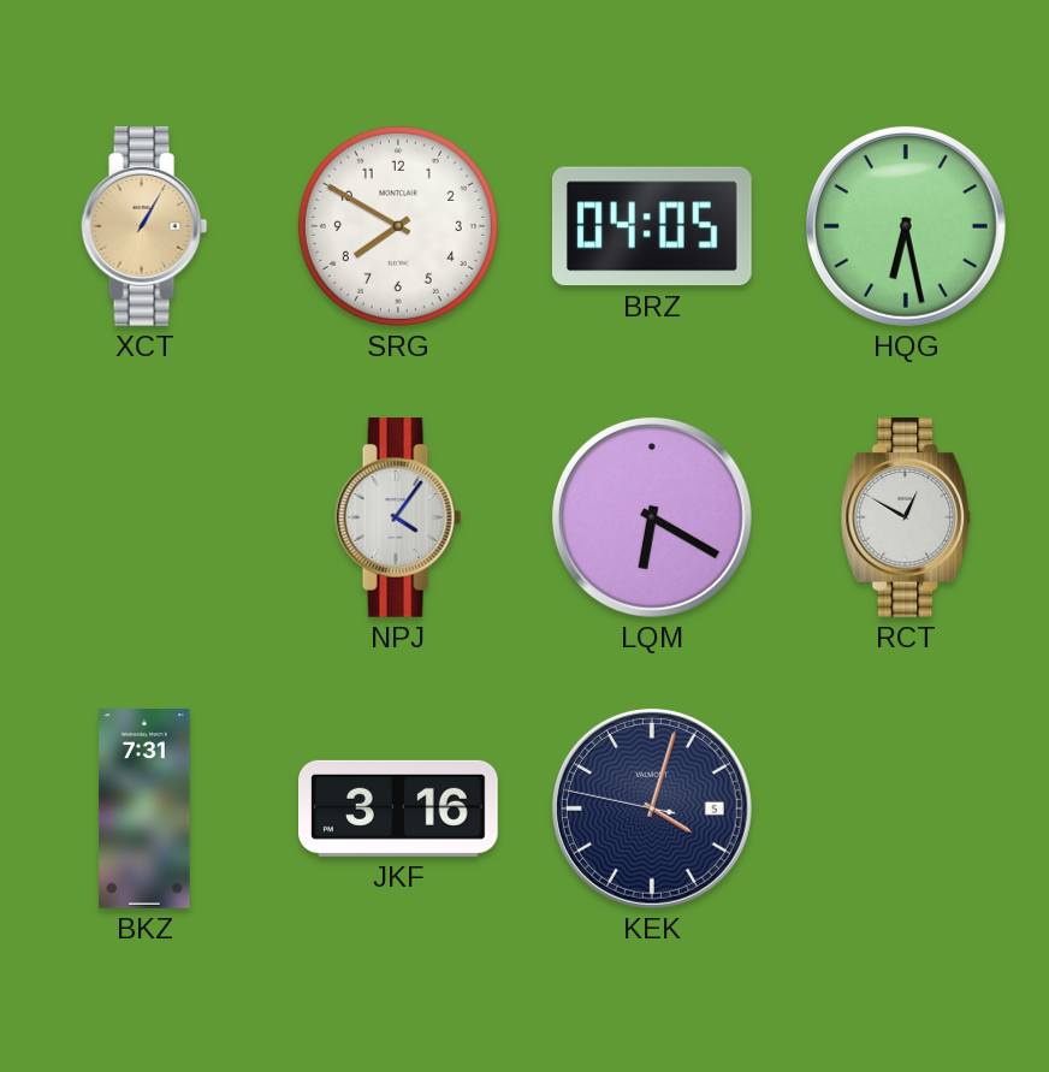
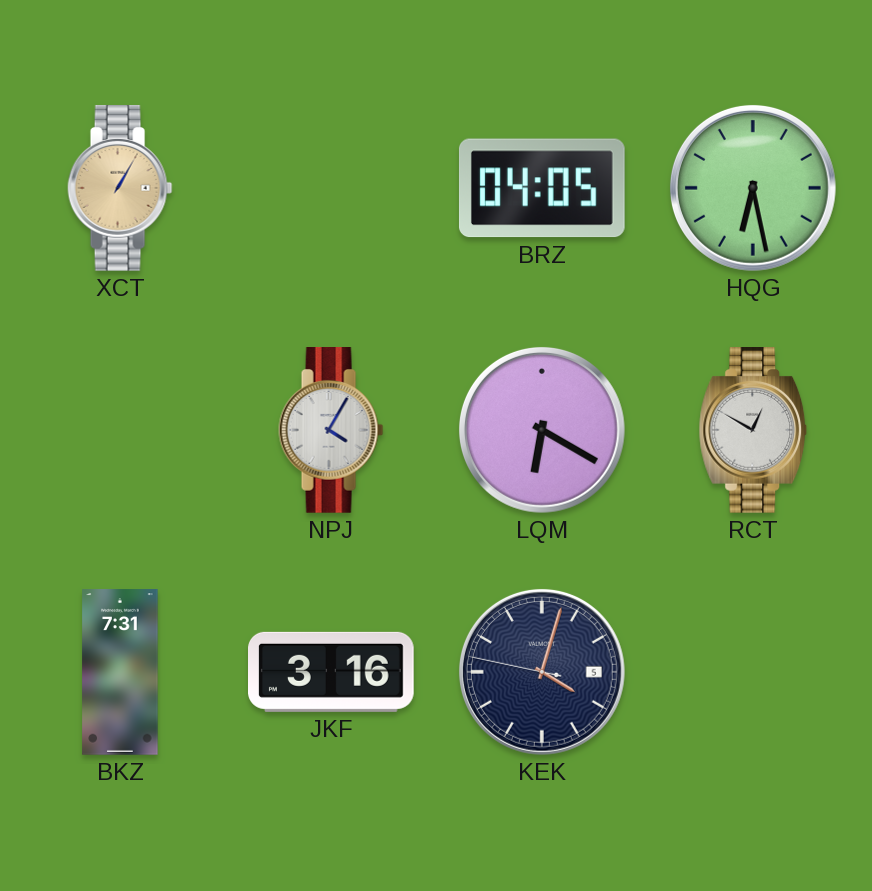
SRG: 7:50 -> none
NPJ: 4:06 -> 4:05
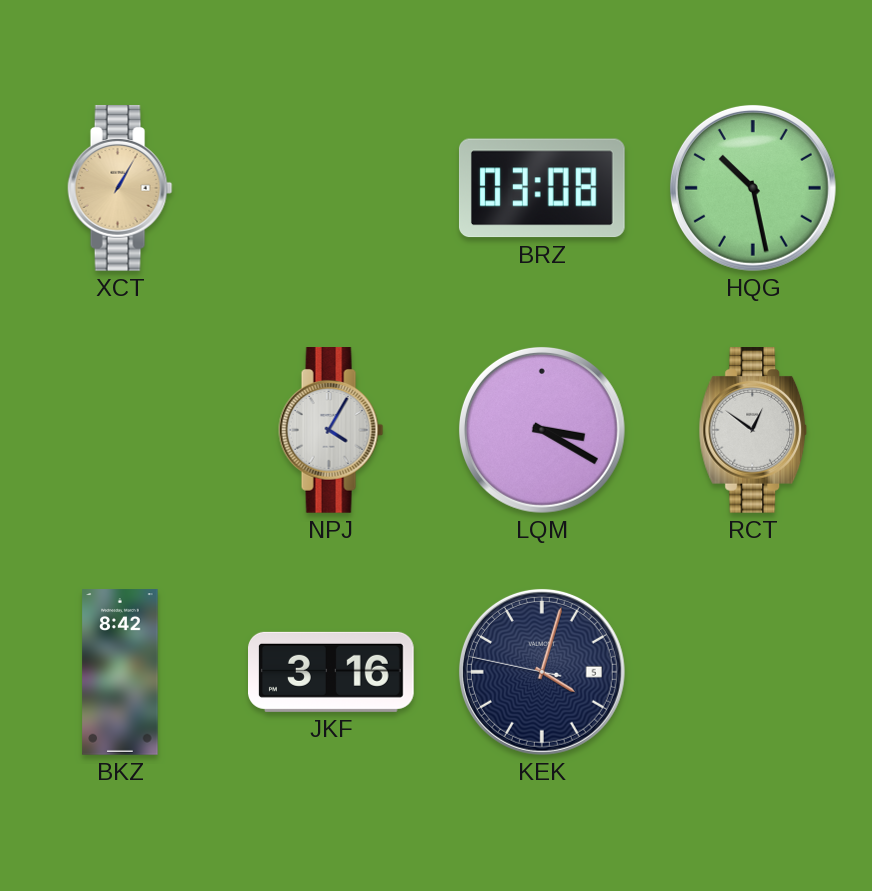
BRZ: 04:05 -> 03:08
HQG: 6:28 -> 10:28
LQM: 6:20 -> 3:20
RCT: 12:50 -> 12:51
BKZ: 7:31 -> 8:42
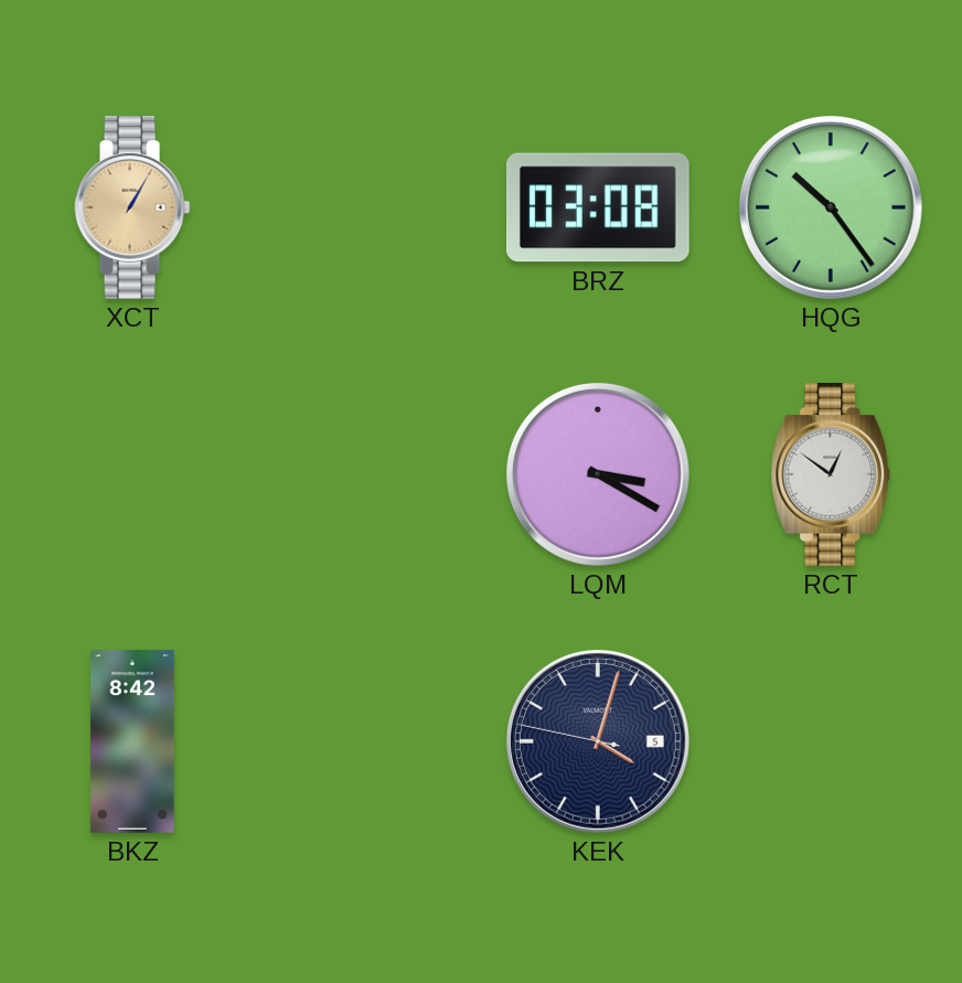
HQG: 10:28 -> 10:24
NPJ: 4:05 -> none
JKF: 3:16 -> none
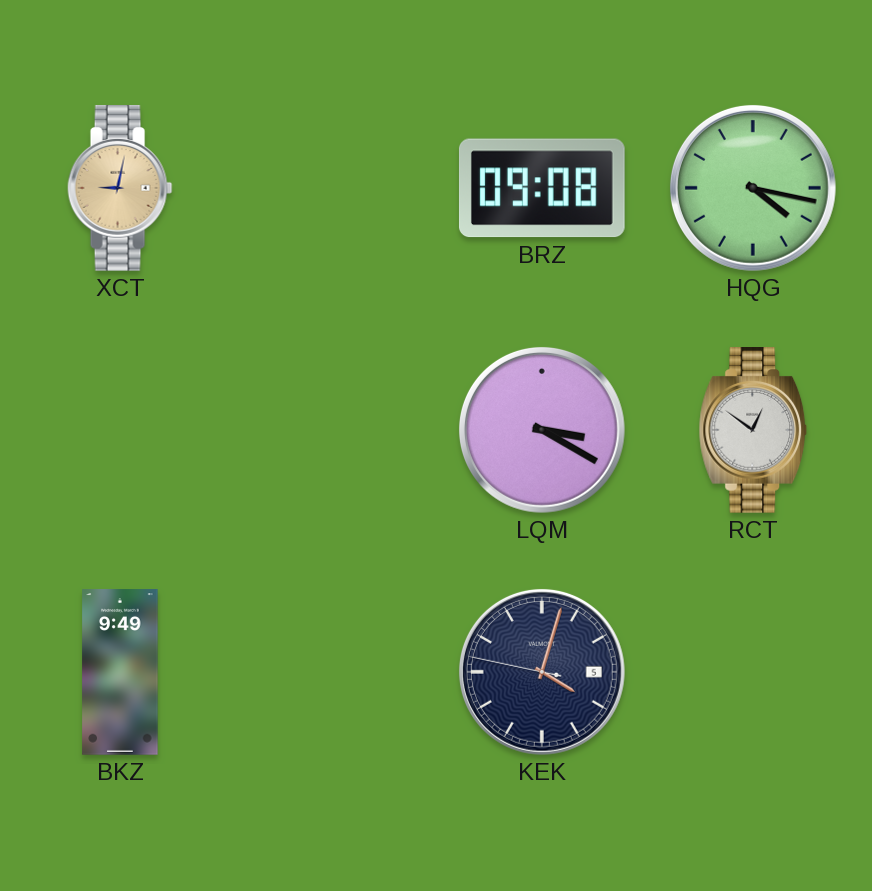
XCT: 1:05 -> 9:02
BRZ: 03:08 -> 09:08
HQG: 10:24 -> 4:17
BKZ: 8:42 -> 9:49
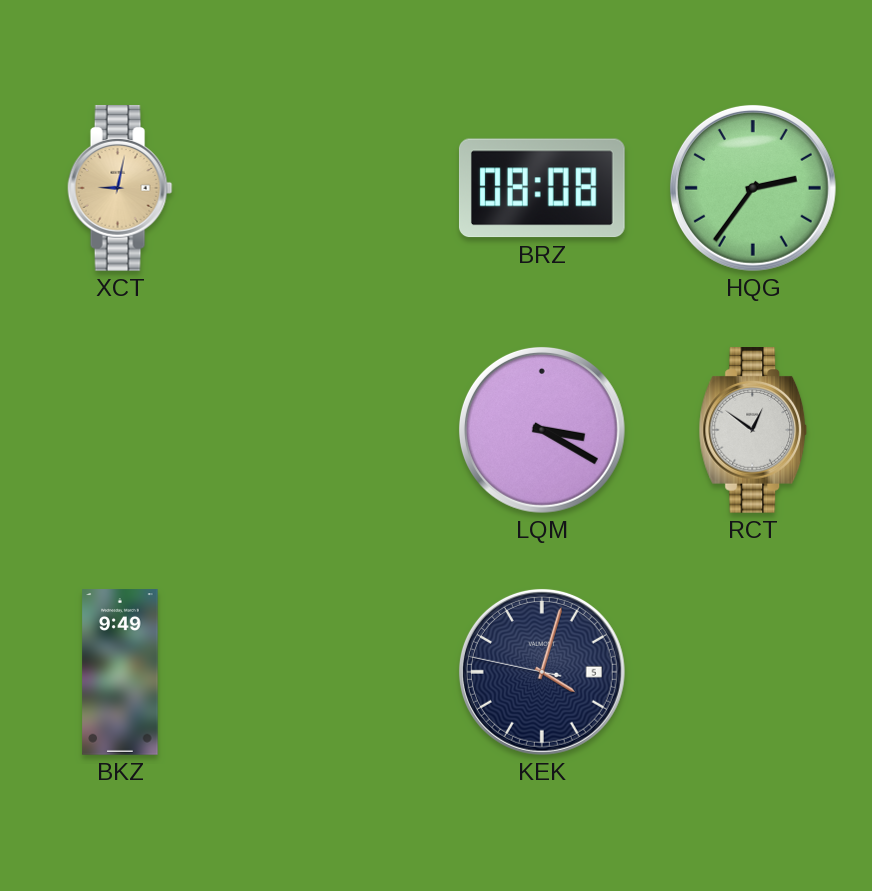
BRZ: 09:08 -> 08:08
HQG: 4:17 -> 2:36
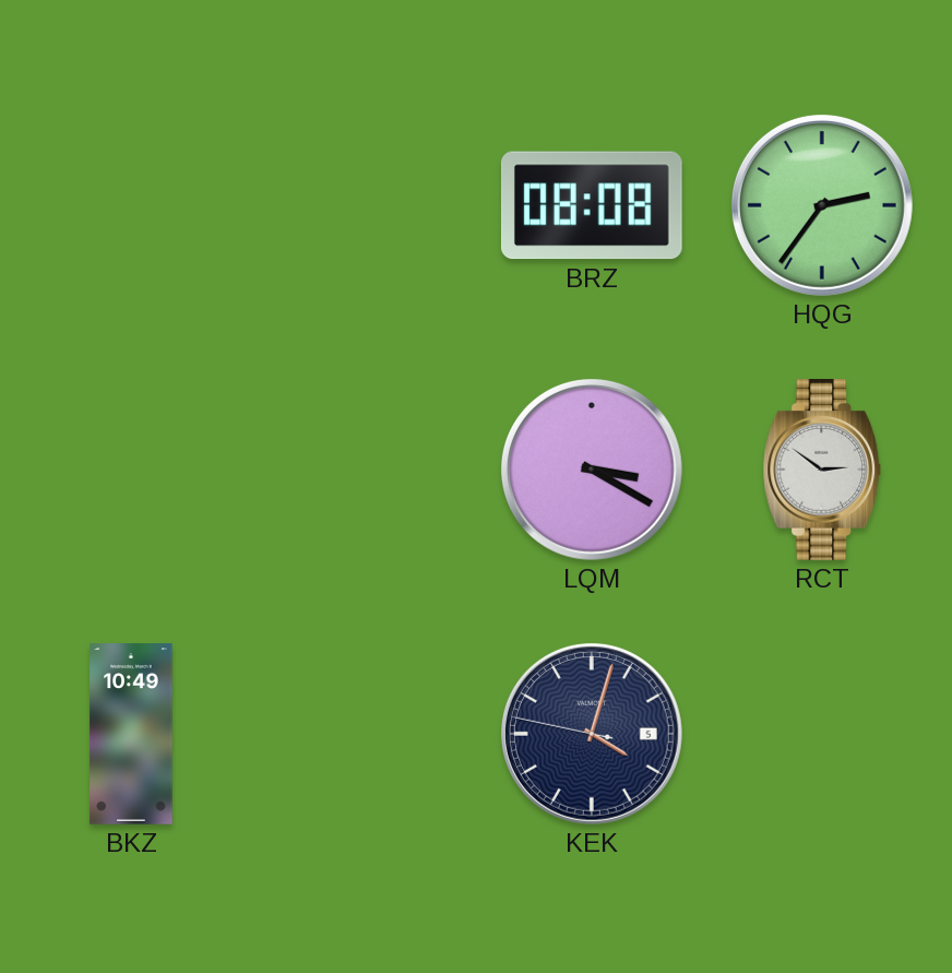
XCT: 9:02 -> none
RCT: 12:51 -> 2:51
BKZ: 9:49 -> 10:49
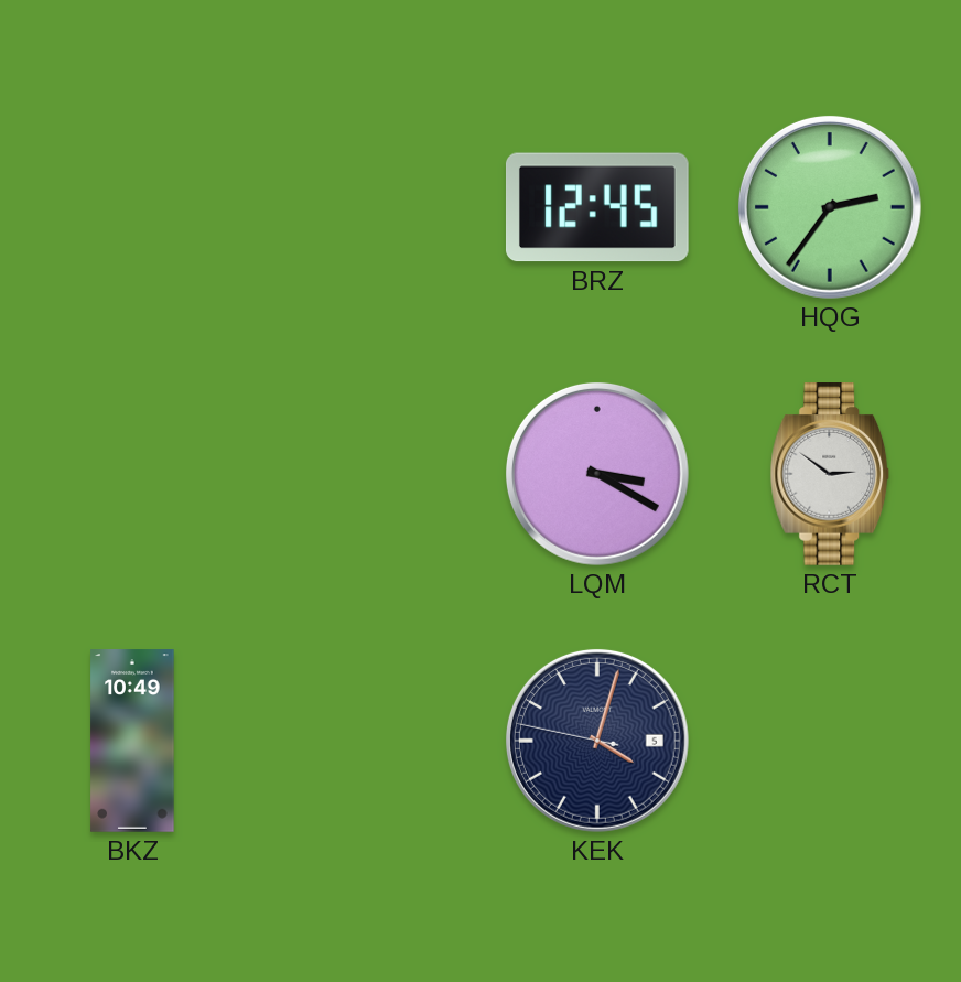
BRZ: 08:08 -> 12:45
